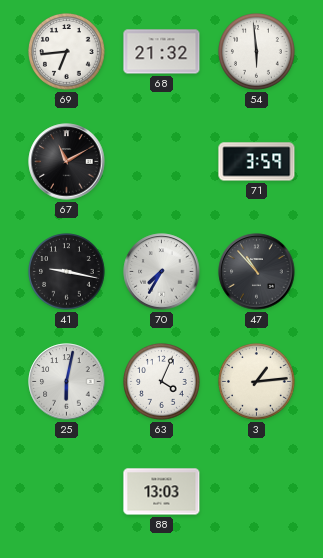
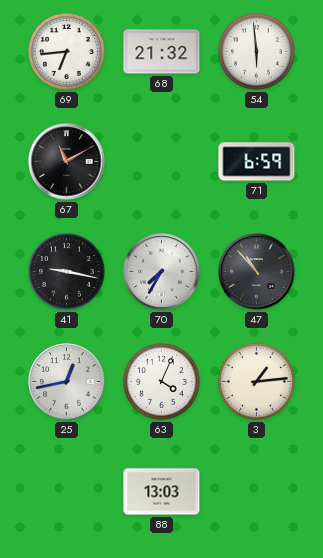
71: 3:59 -> 6:59
25: 6:02 -> 12:43
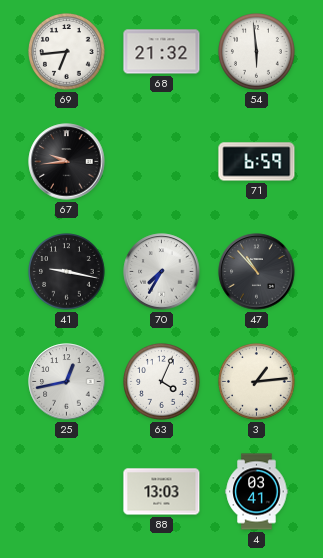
67: 11:10 -> 9:44
4: none -> 03:41
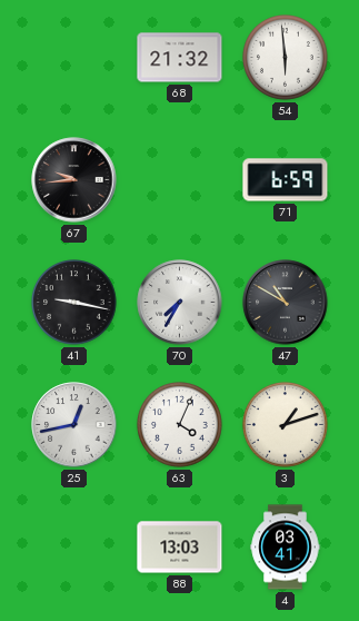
69: 6:44 -> none
47: 10:53 -> 10:50
3: 1:14 -> 1:12
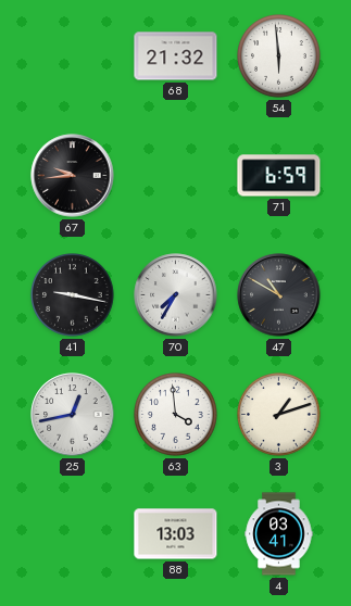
63: 4:04 -> 3:59
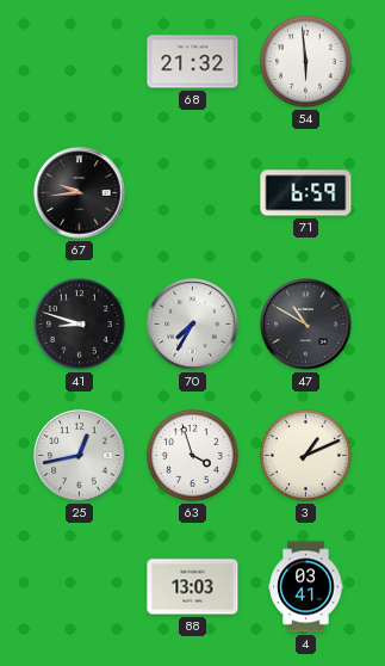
41: 9:17 -> 8:48
63: 3:59 -> 3:57
3: 1:12 -> 1:11
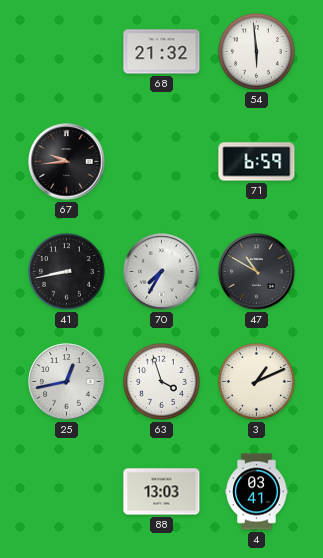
41: 8:48 -> 8:43
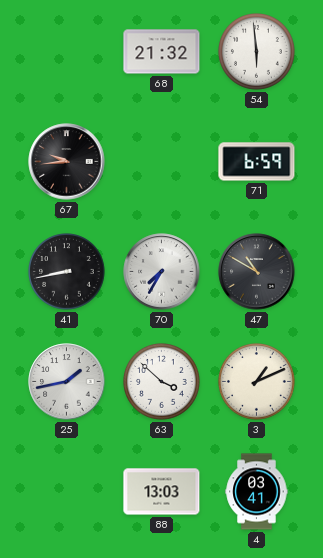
25: 12:43 -> 1:43
63: 3:57 -> 3:52
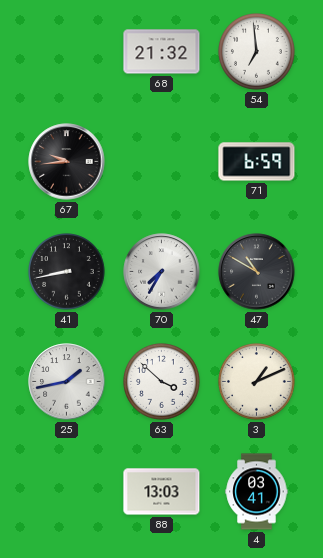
54: 5:59 -> 6:59
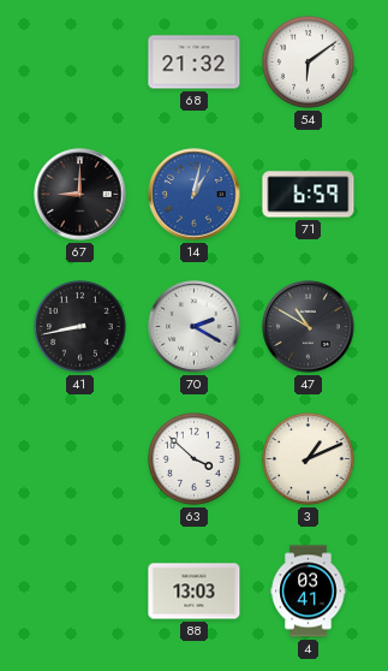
54: 6:59 -> 6:09
67: 9:44 -> 9:00
14: none -> 1:02
70: 7:35 -> 2:20
25: 1:43 -> none
